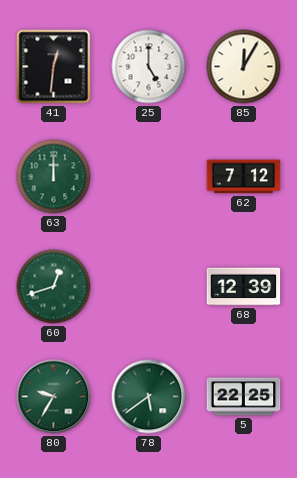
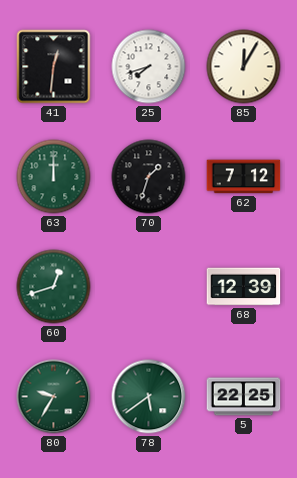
25: 5:00 -> 7:42
70: none -> 1:33
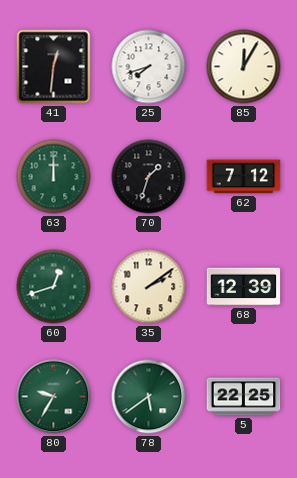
35: none -> 2:09
